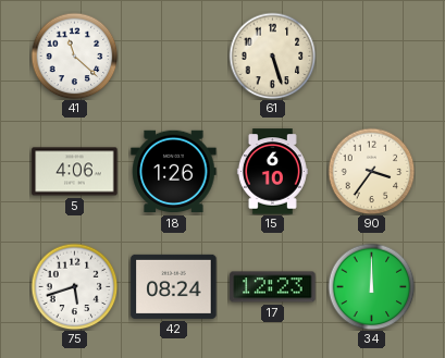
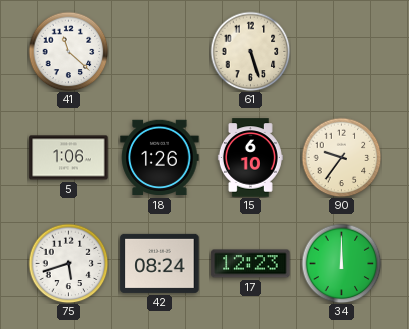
5: 4:06 -> 1:06
90: 3:36 -> 9:36
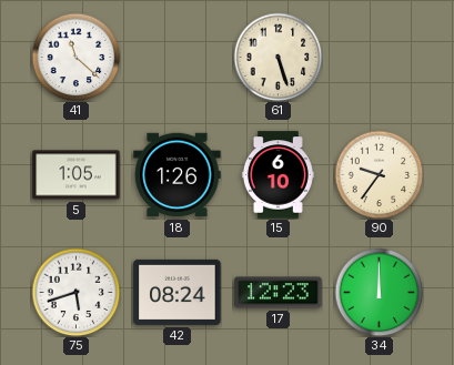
5: 1:06 -> 1:05
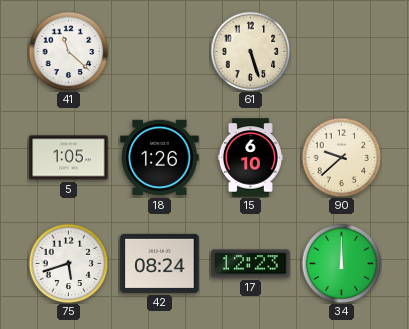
90: 9:36 -> 9:38
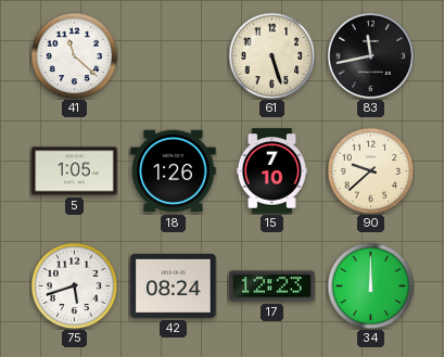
83: none -> 11:43
15: 6:10 -> 7:10
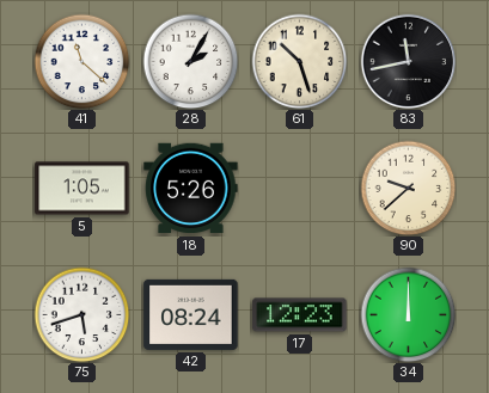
28: none -> 2:05
61: 5:27 -> 10:27
18: 1:26 -> 5:26
15: 7:10 -> none
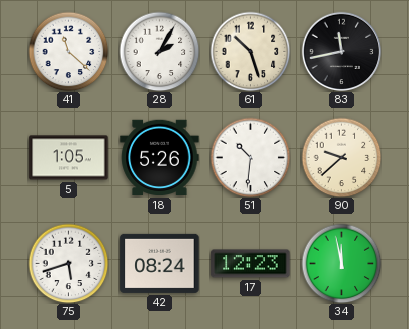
51: none -> 10:31
34: 12:00 -> 11:58
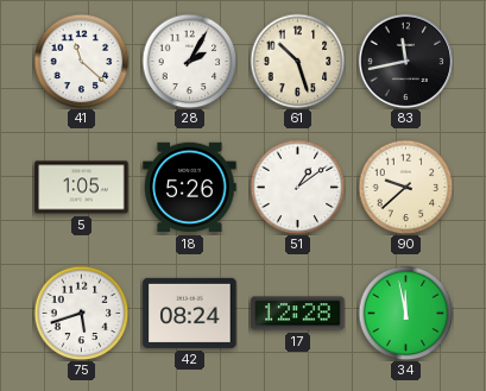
51: 10:31 -> 1:09
17: 12:23 -> 12:28
